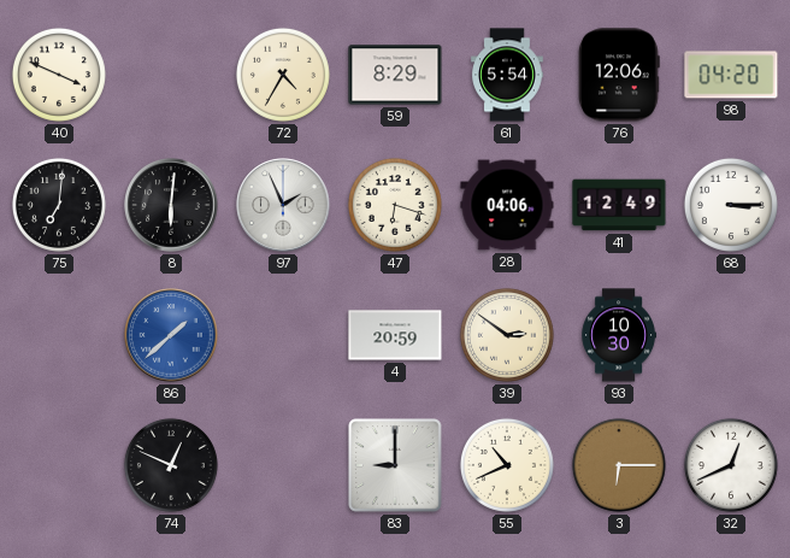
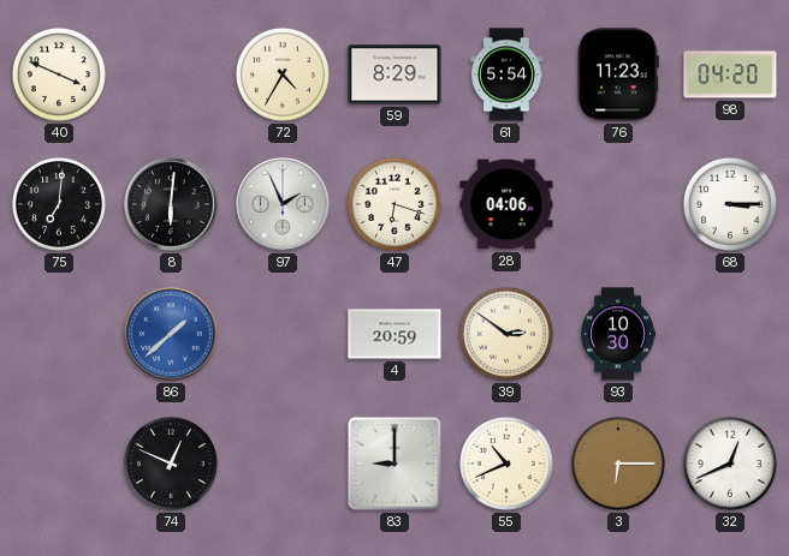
76: 12:06 -> 11:23
41: 12:49 -> none
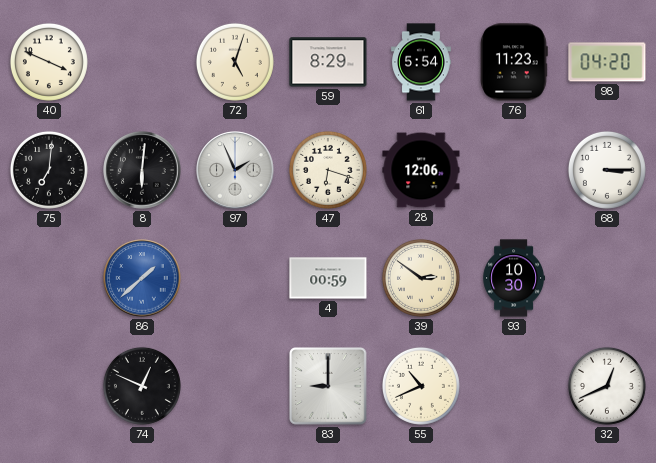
72: 4:35 -> 5:03
28: 04:06 -> 12:06
4: 20:59 -> 00:59
3: 6:15 -> none
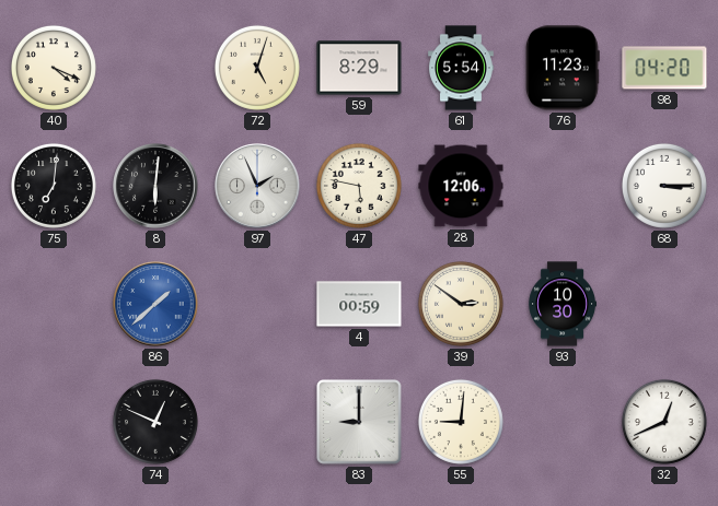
40: 3:49 -> 4:19
47: 6:18 -> 5:47
55: 10:41 -> 9:01
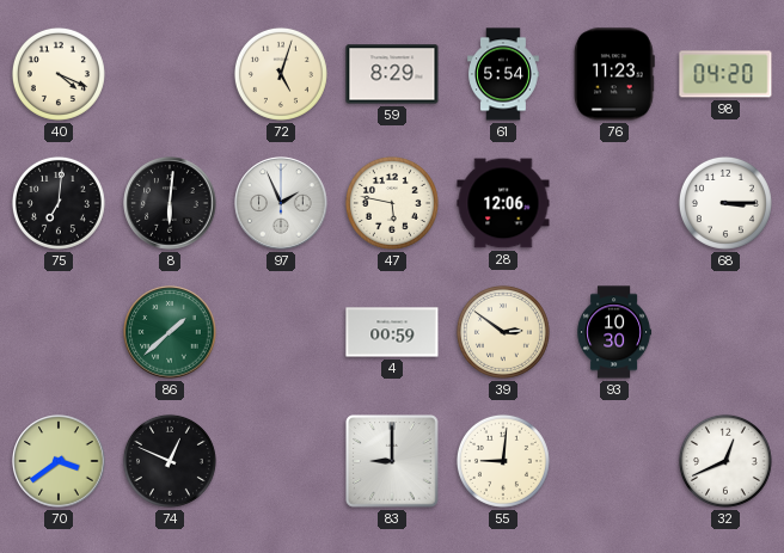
86 dial: blue -> green
70: none -> 3:39
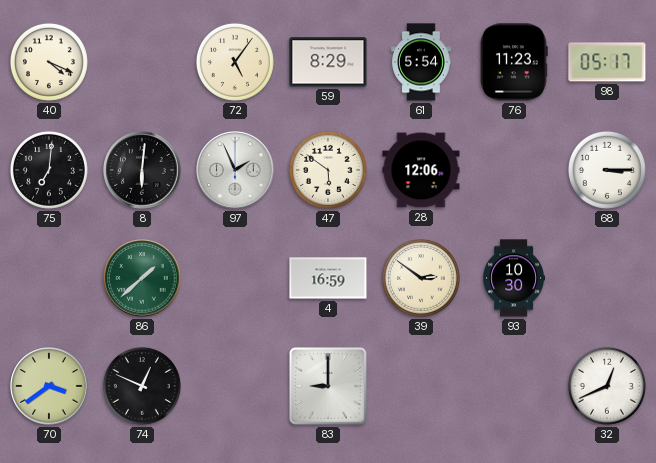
72: 5:03 -> 5:06
98: 04:20 -> 05:17
47: 5:47 -> 5:51
4: 00:59 -> 16:59
55: 9:01 -> none
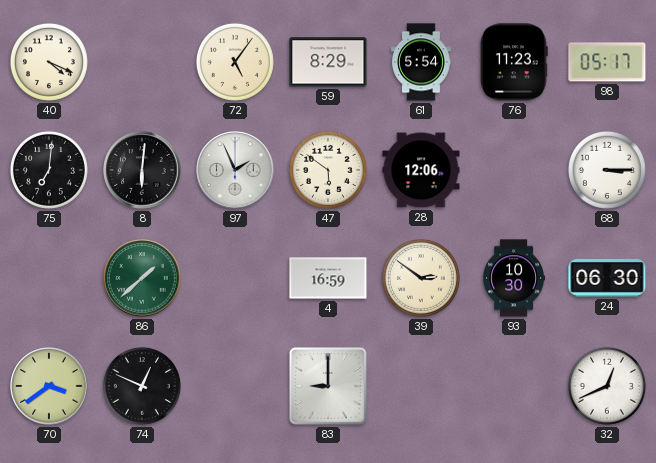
24: none -> 06:30
